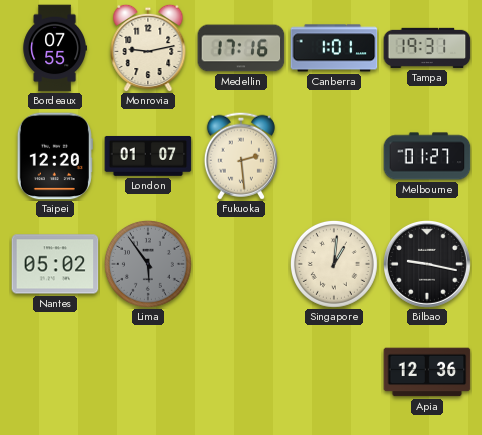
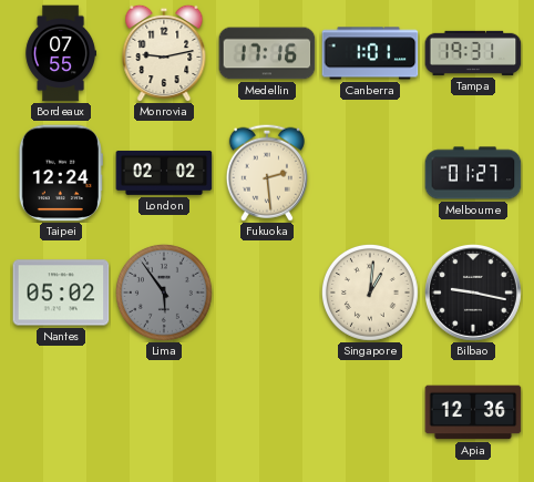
Taipei: 12:20 -> 12:24
London: 01:07 -> 02:02
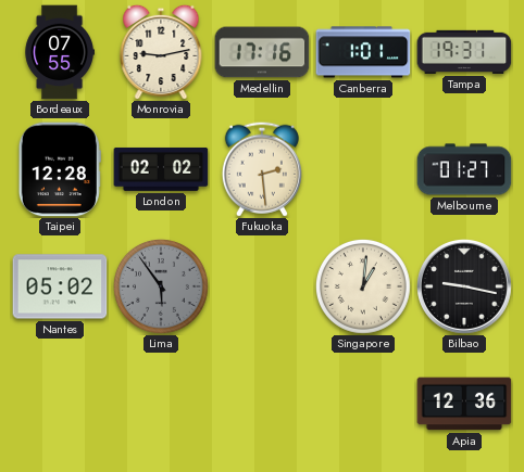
Taipei: 12:24 -> 12:28
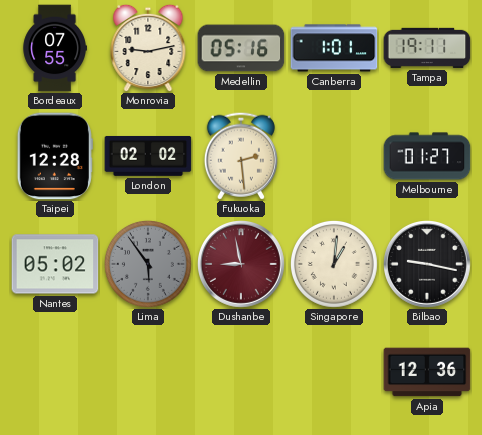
Medellin: 17:16 -> 05:16
Tampa: 19:31 -> 19:11
Dushanbe: none -> 8:58
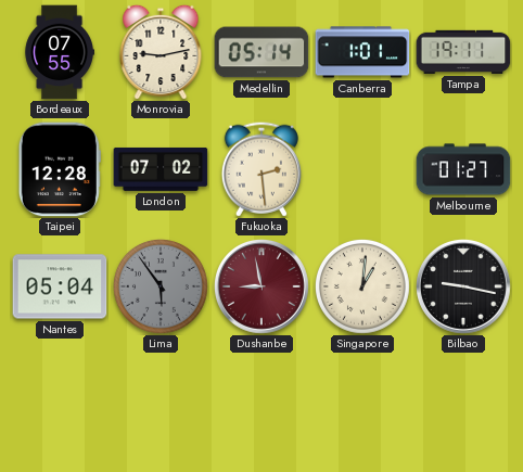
Medellin: 05:16 -> 05:14
London: 02:02 -> 07:02
Nantes: 05:02 -> 05:04
Apia: 12:36 -> none
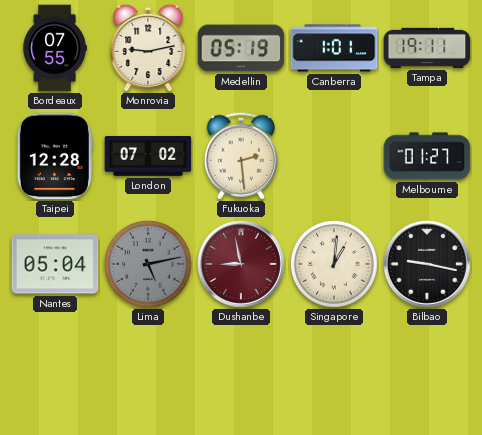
Medellin: 05:14 -> 05:19
Lima: 5:54 -> 5:13
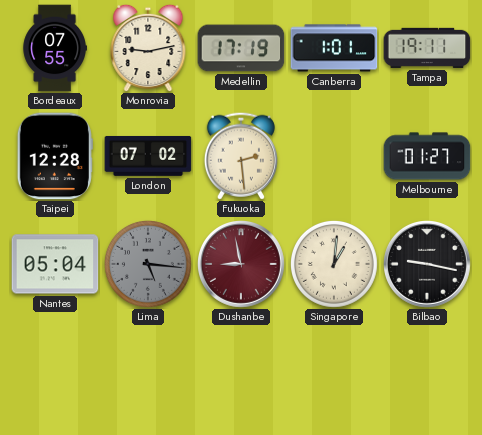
Medellin: 05:19 -> 17:19
Lima: 5:13 -> 5:16
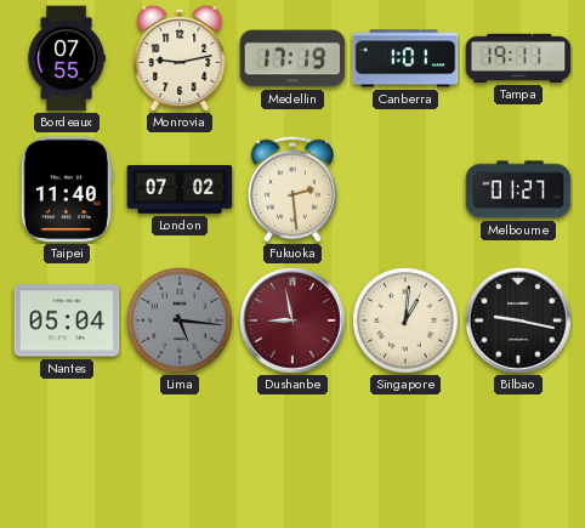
Taipei: 12:28 -> 11:40
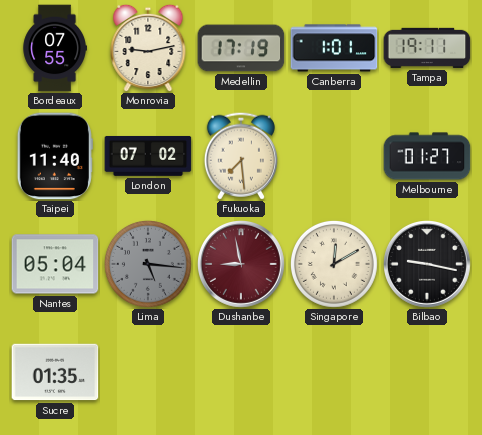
Fukuoka: 2:29 -> 7:29
Singapore: 1:01 -> 12:10
Sucre: none -> 01:35
